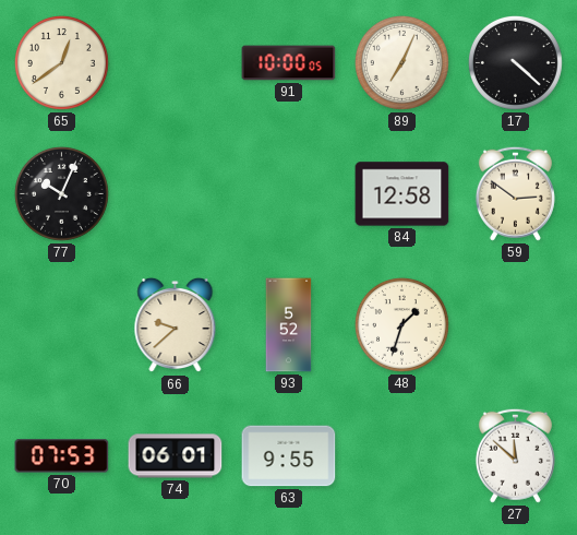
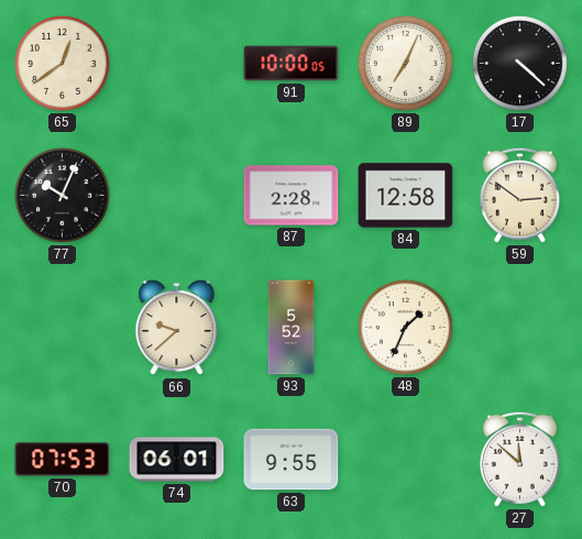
87: none -> 2:28
48: 1:33 -> 1:34
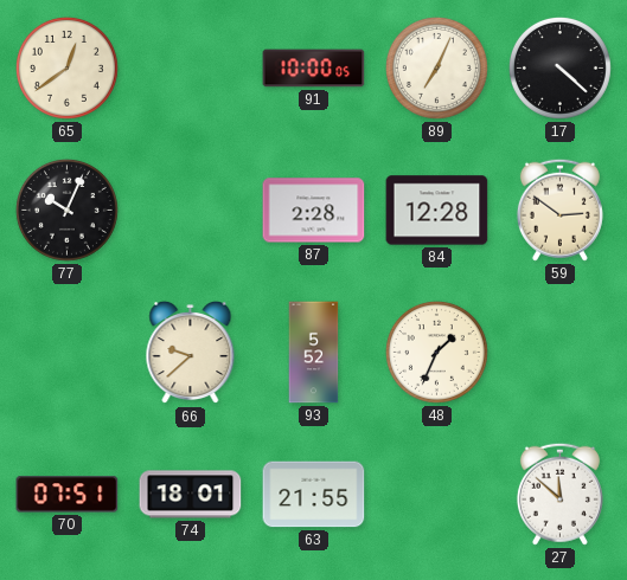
84: 12:58 -> 12:28
70: 07:53 -> 07:51
74: 06:01 -> 18:01
63: 9:55 -> 21:55
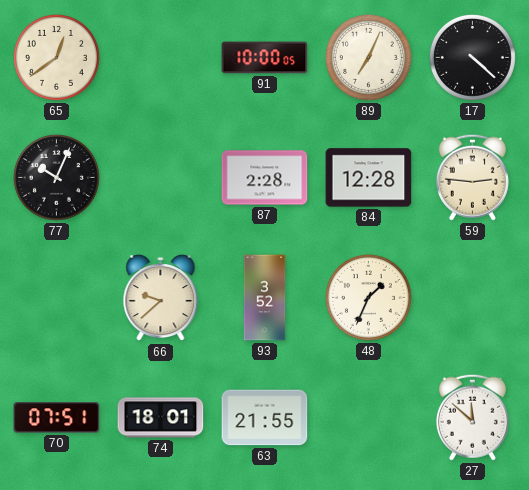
59: 2:51 -> 2:46
93: 5:52 -> 3:52
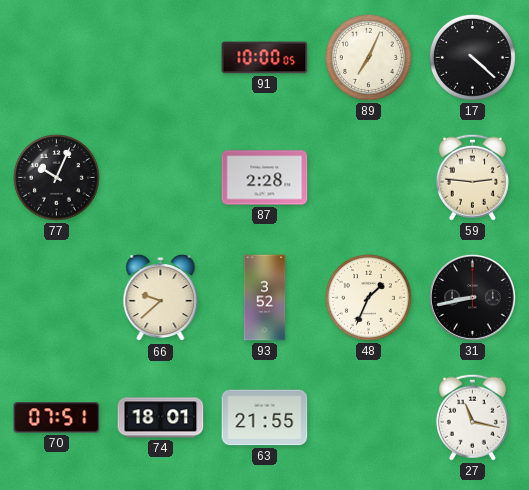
65: 12:39 -> none
84: 12:28 -> none
31: none -> 8:43
27: 11:52 -> 11:17
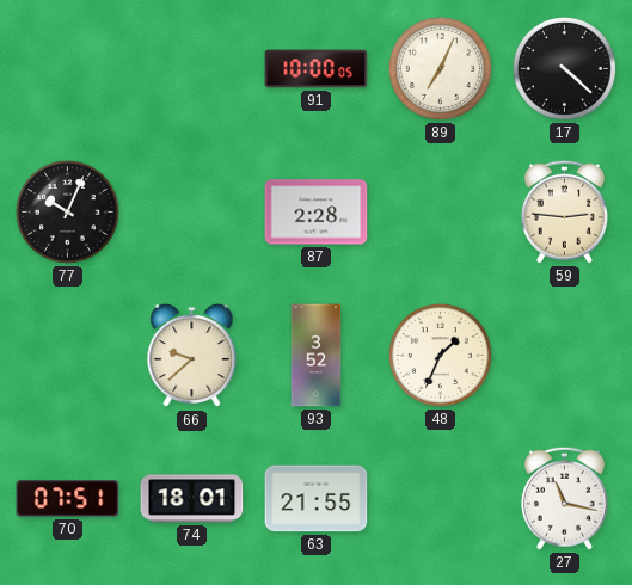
31: 8:43 -> none
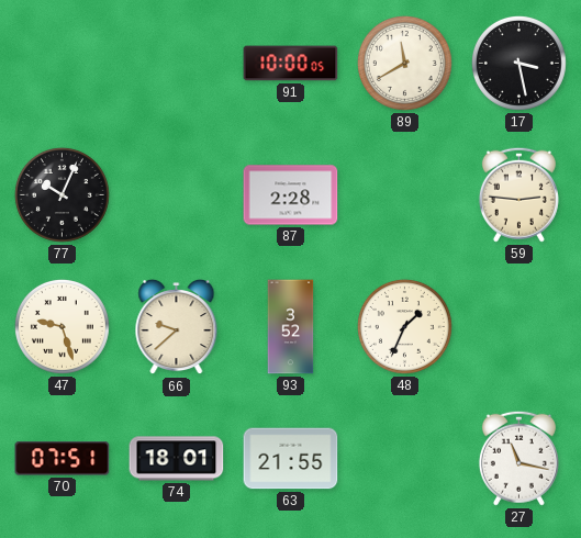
89: 7:04 -> 11:40
17: 4:22 -> 3:28
47: none -> 9:27
